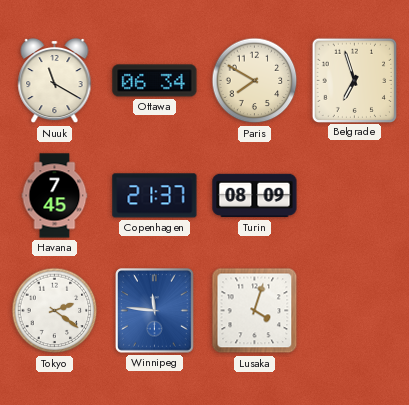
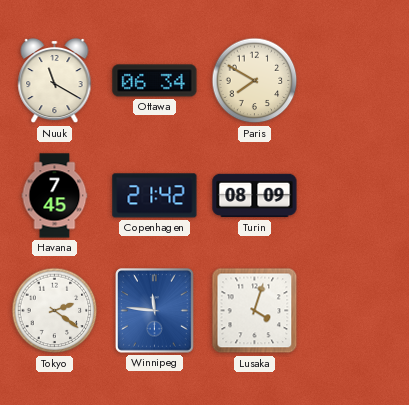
Belgrade: 6:57 -> none
Copenhagen: 21:37 -> 21:42
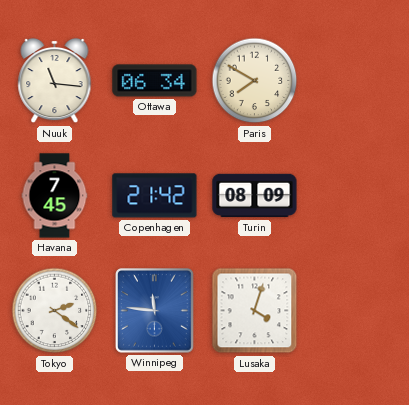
Nuuk: 11:20 -> 11:16
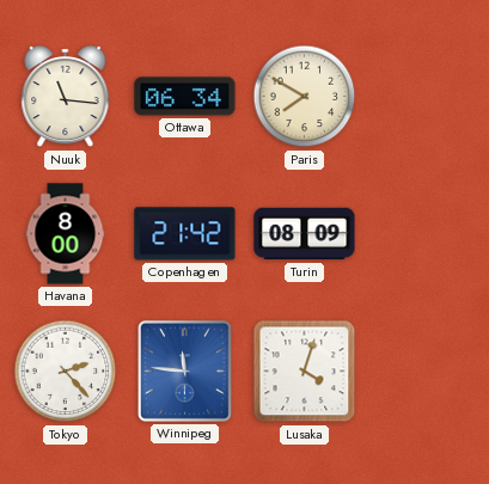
Havana: 7:45 -> 8:00
Tokyo: 2:21 -> 2:23
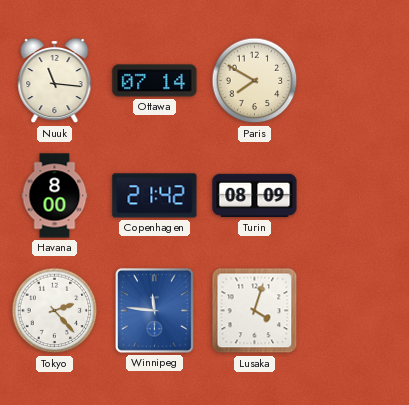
Ottawa: 06:34 -> 07:14
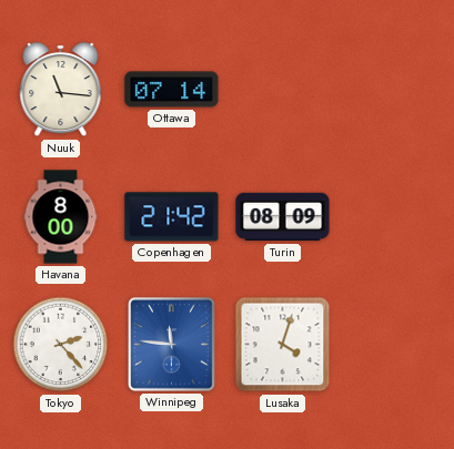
Paris: 7:50 -> none
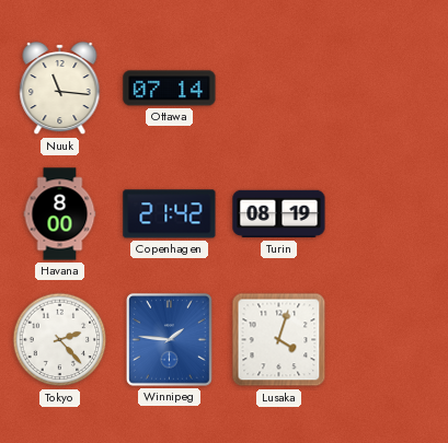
Turin: 08:09 -> 08:19
Winnipeg: 11:46 -> 1:46
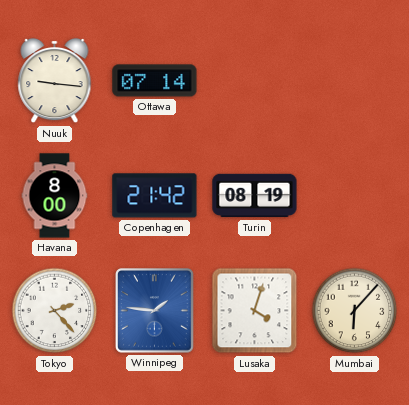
Nuuk: 11:16 -> 9:16
Mumbai: none -> 6:07
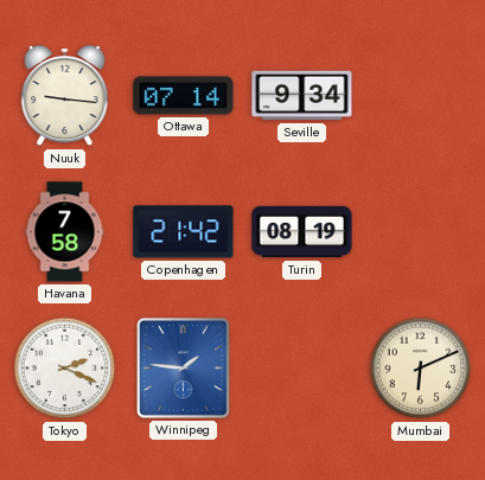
Seville: none -> 9:34
Havana: 8:00 -> 7:58
Tokyo: 2:23 -> 2:19
Lusaka: 4:03 -> none
Mumbai: 6:07 -> 6:11
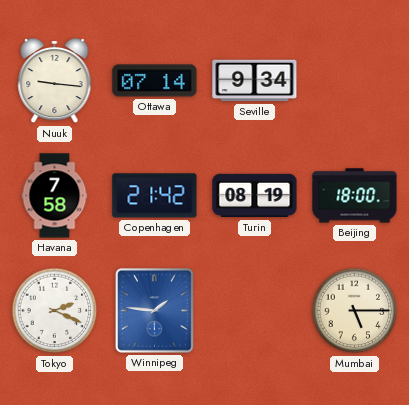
Beijing: none -> 18:00
Mumbai: 6:11 -> 5:15
